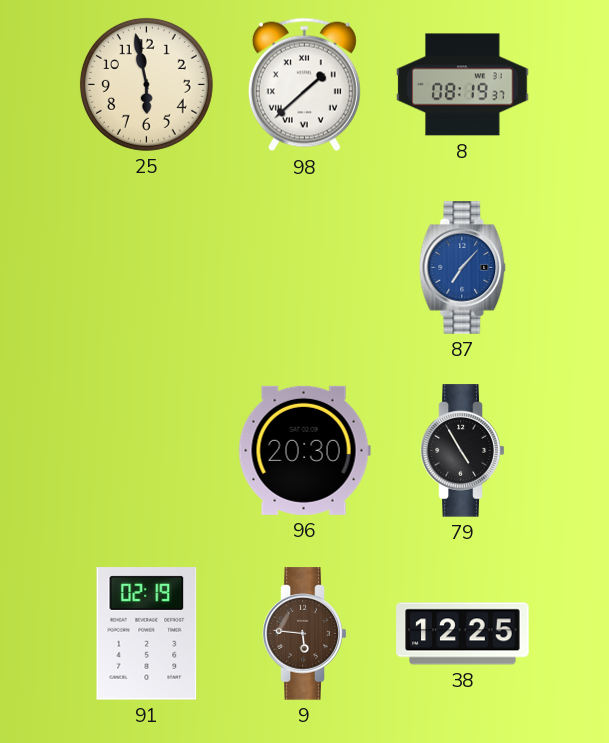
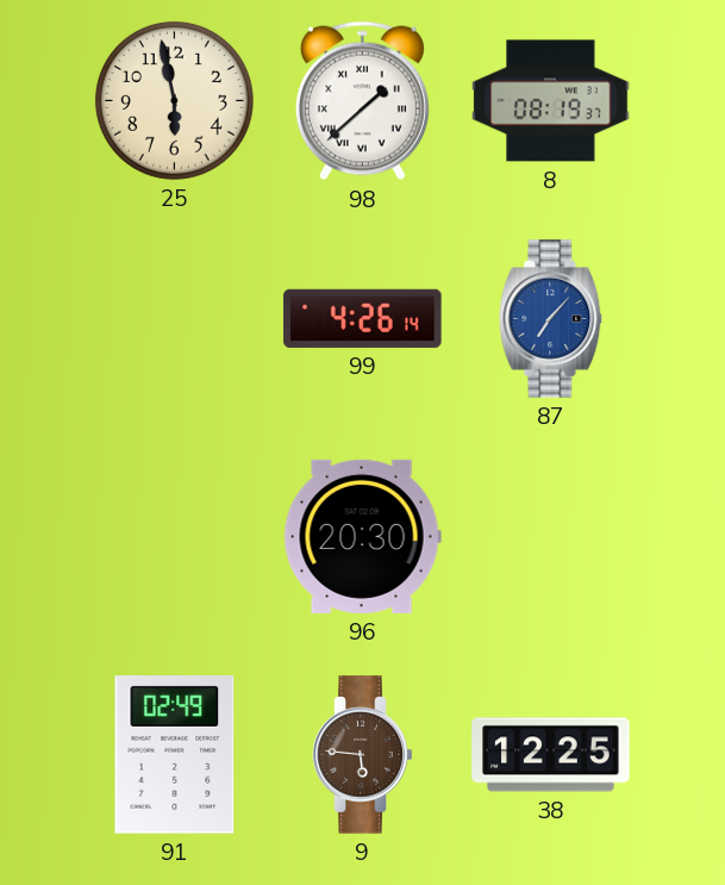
99: none -> 4:26
79: 4:55 -> none
91: 02:19 -> 02:49
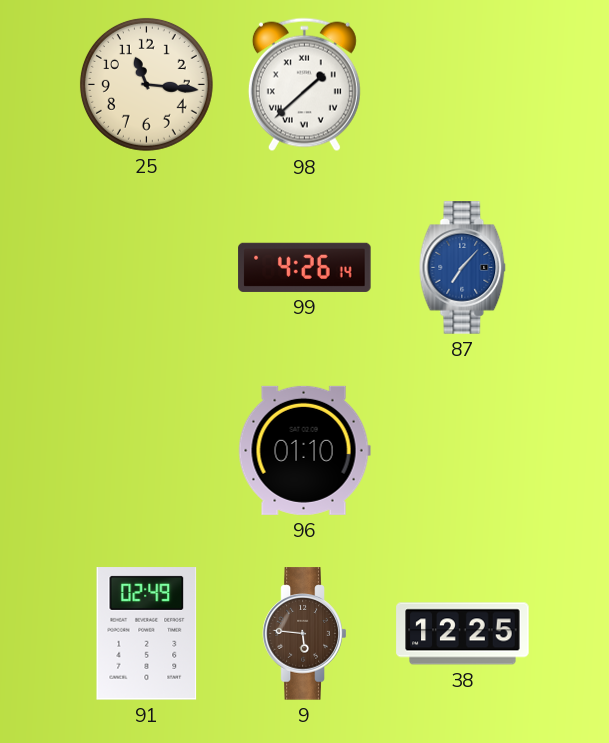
25: 5:58 -> 11:16
8: 08:19 -> none
96: 20:30 -> 01:10
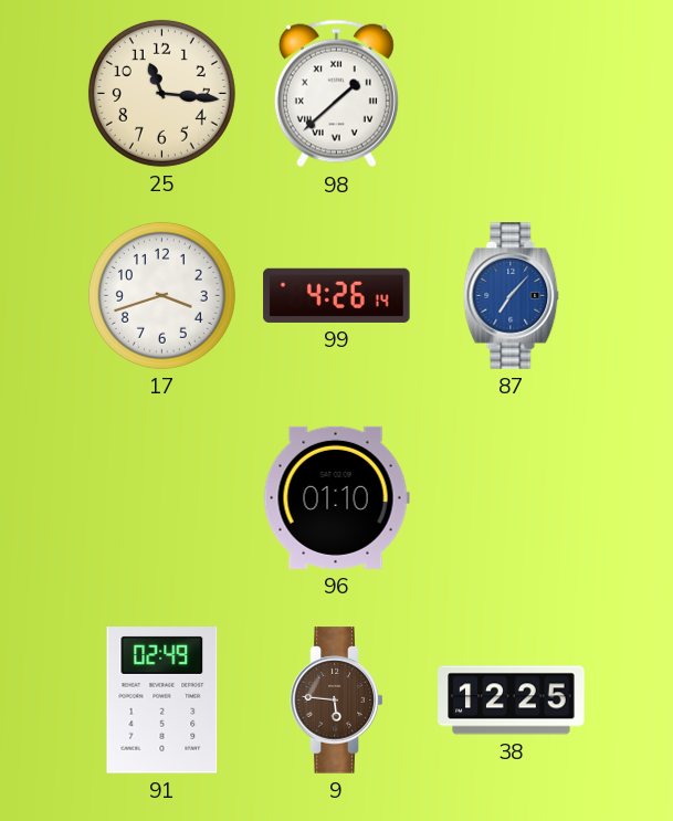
17: none -> 3:42
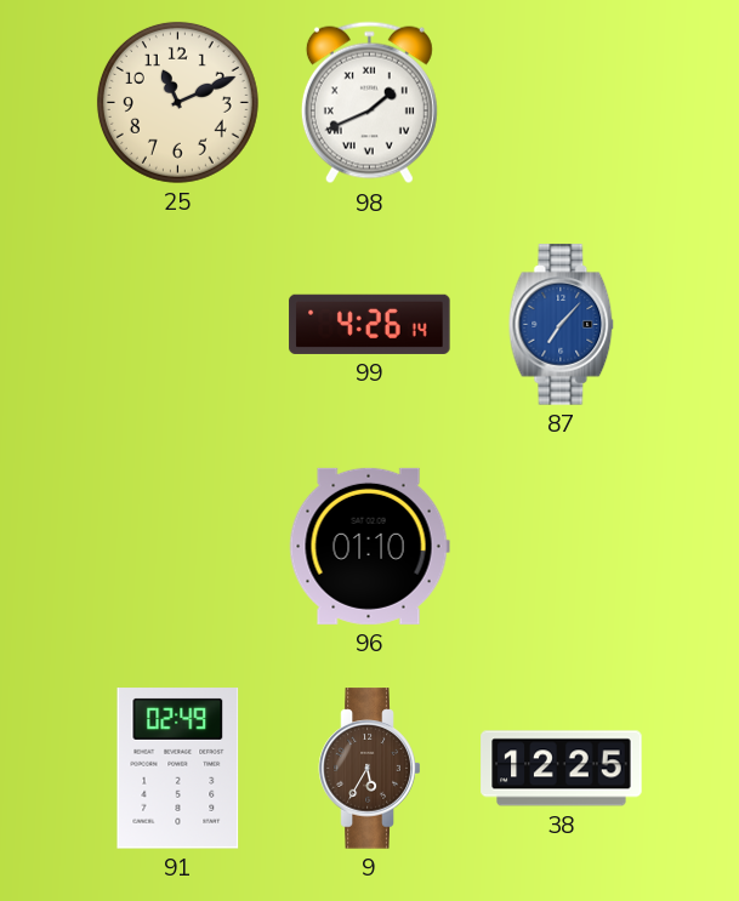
25: 11:16 -> 11:11
98: 1:38 -> 1:41
17: 3:42 -> none
9: 5:46 -> 5:35
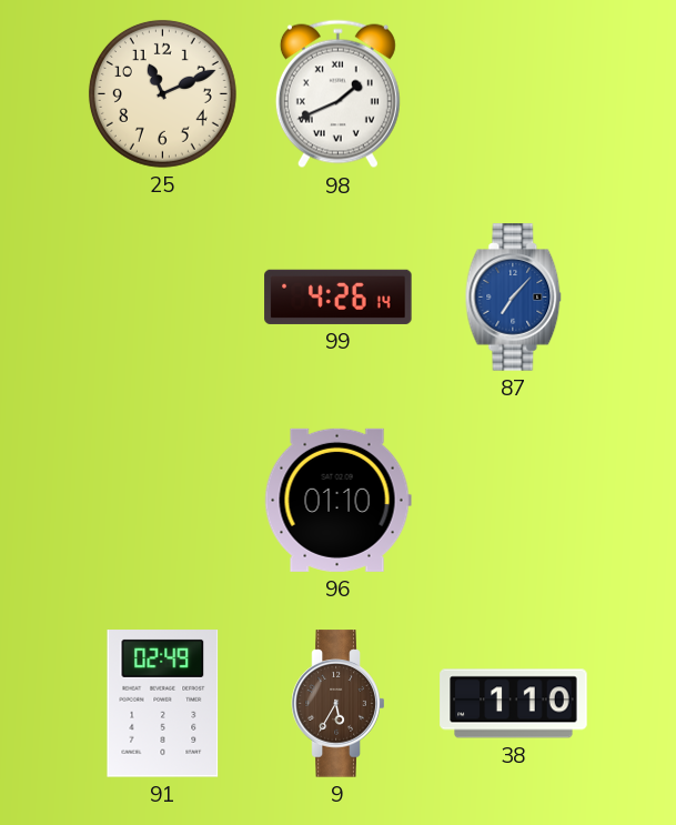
38: 12:25 -> 1:10
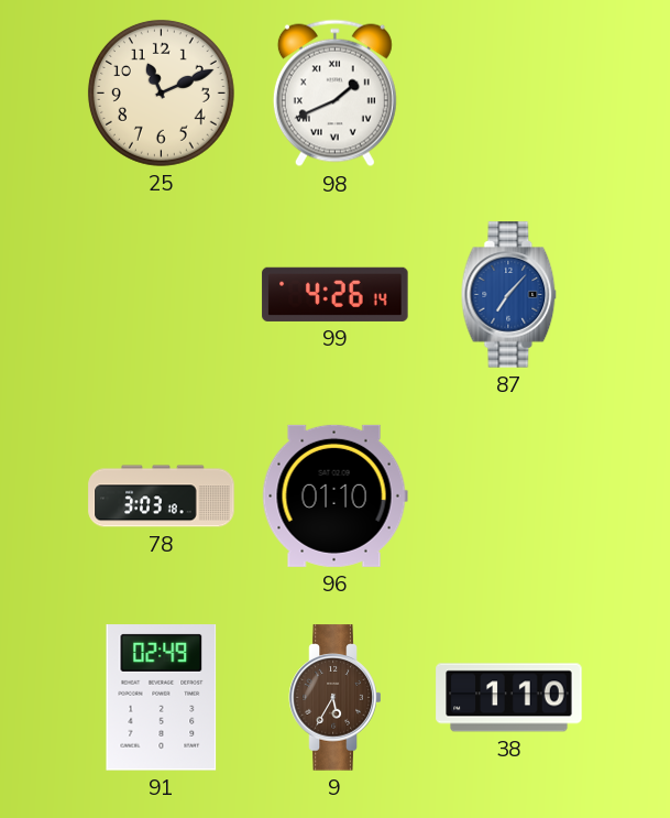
78: none -> 3:03
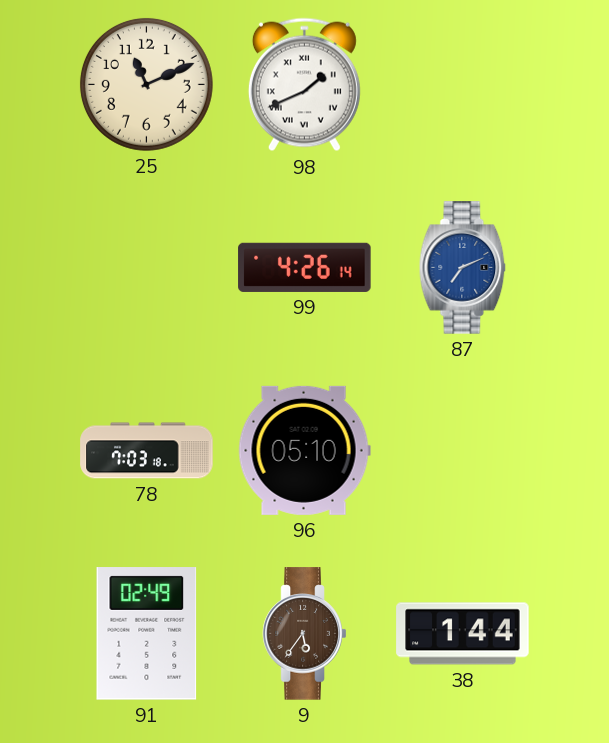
87: 7:07 -> 7:11
78: 3:03 -> 7:03
96: 01:10 -> 05:10
9: 5:35 -> 5:36
38: 1:10 -> 1:44
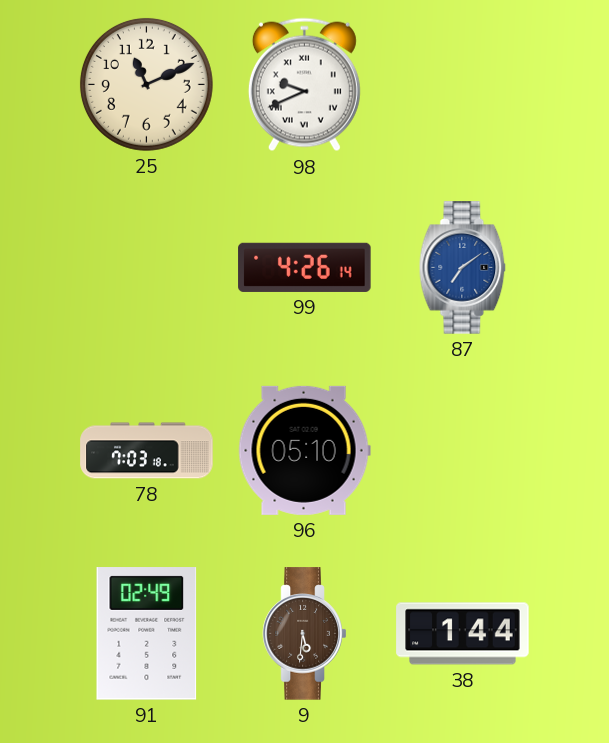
98: 1:41 -> 9:41
87: 7:11 -> 7:09
9: 5:36 -> 5:31
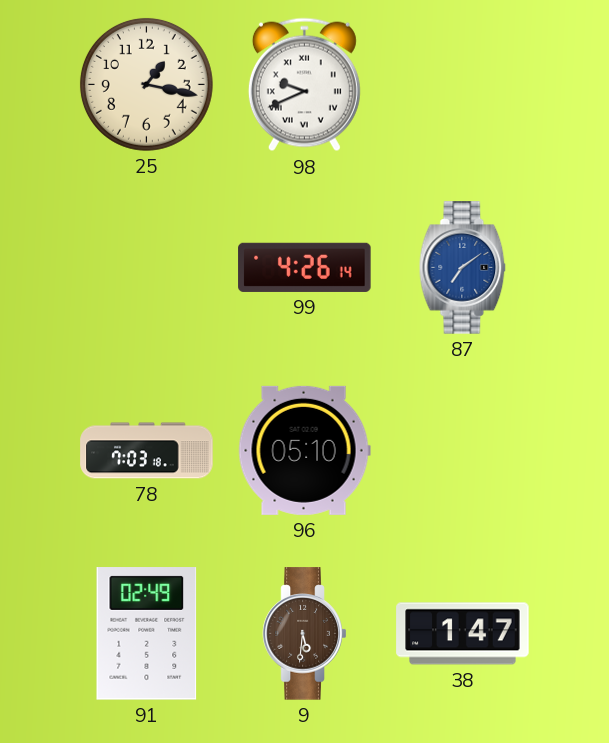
25: 11:11 -> 1:17
38: 1:44 -> 1:47
